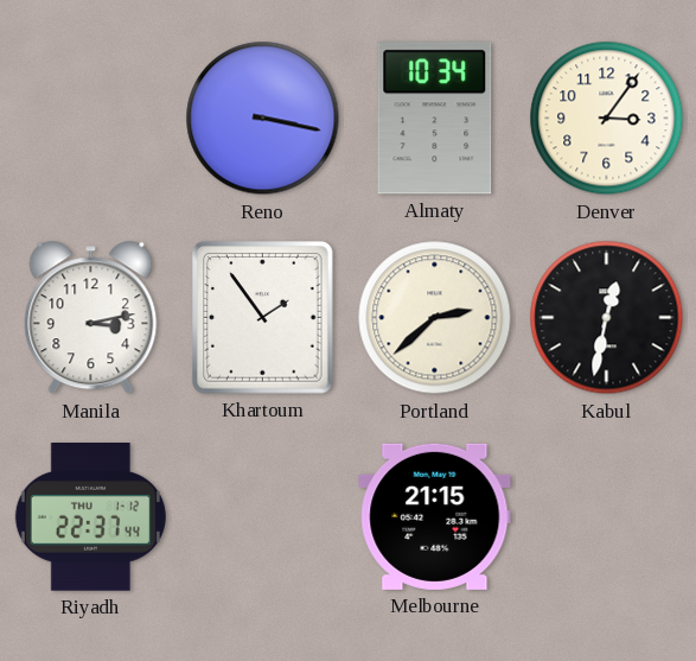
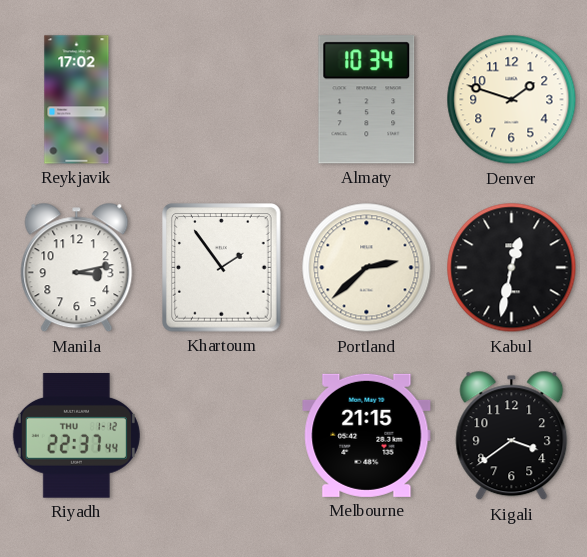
Reykjavik: none -> 17:02
Reno: 3:17 -> none
Denver: 3:06 -> 1:48
Kigali: none -> 3:39
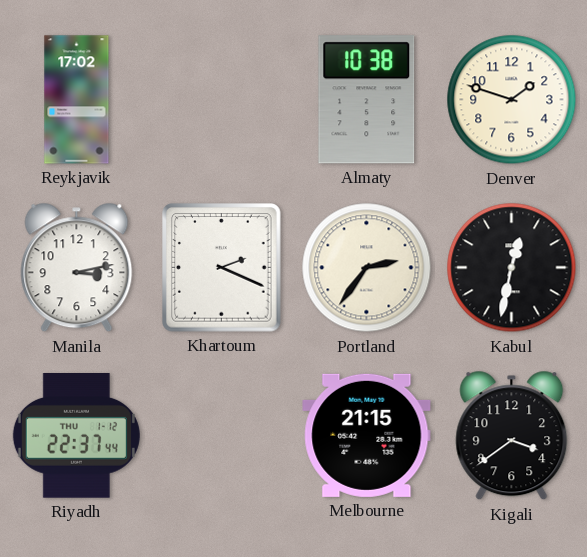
Almaty: 10:34 -> 10:38
Khartoum: 1:54 -> 2:19
Portland: 2:38 -> 2:36
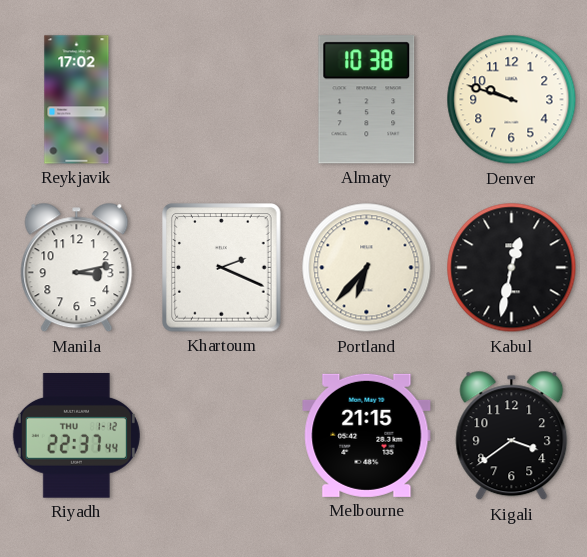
Denver: 1:48 -> 9:48
Portland: 2:36 -> 6:37
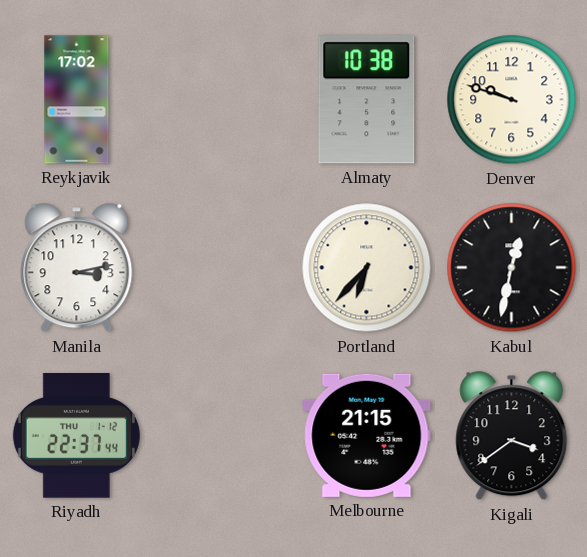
Khartoum: 2:19 -> none
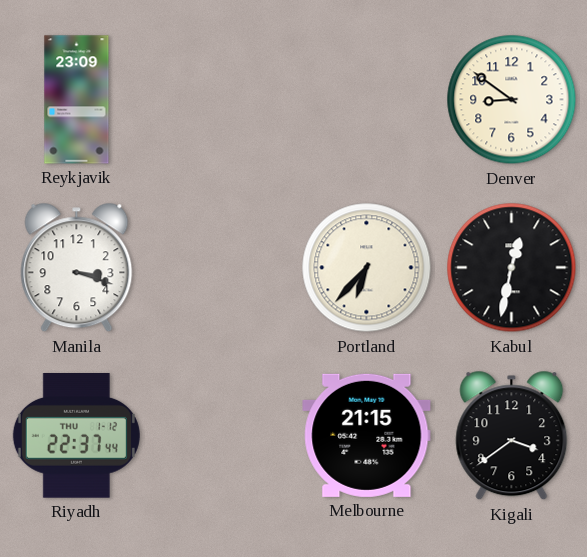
Reykjavik: 17:02 -> 23:09
Almaty: 10:38 -> none
Denver: 9:48 -> 8:51
Manila: 3:13 -> 3:18
